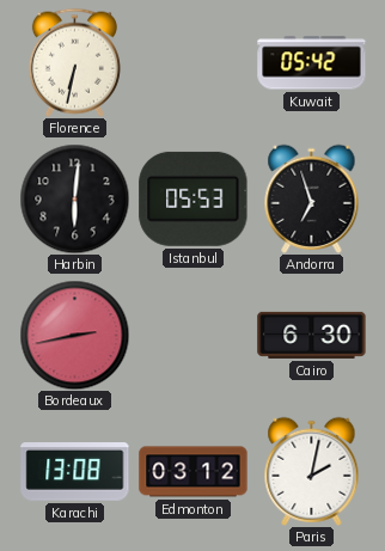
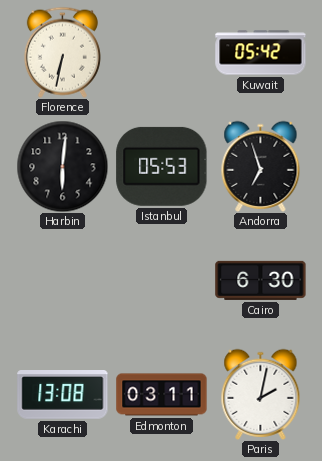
Bordeaux: 2:43 -> none
Edmonton: 03:12 -> 03:11
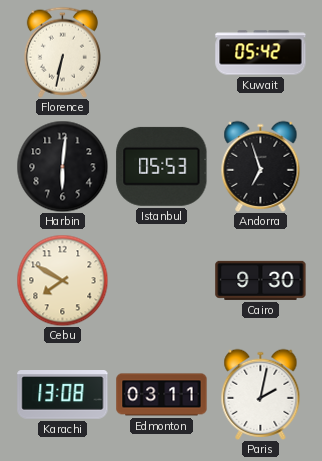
Cebu: none -> 7:50
Cairo: 6:30 -> 9:30
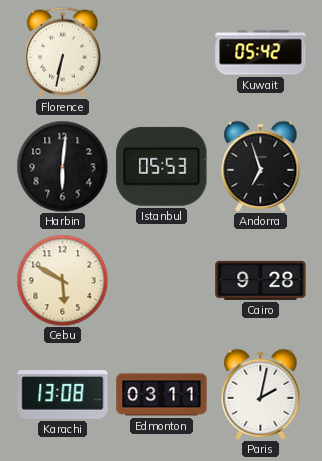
Cebu: 7:50 -> 5:50
Cairo: 9:30 -> 9:28
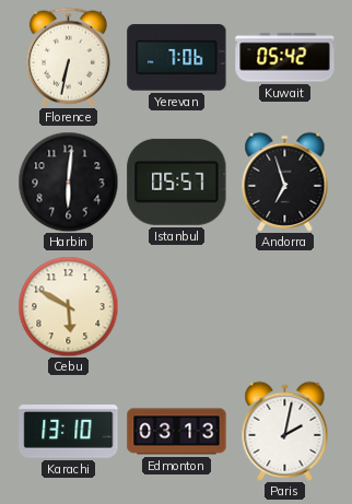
Yerevan: none -> 7:06
Istanbul: 05:53 -> 05:57
Cairo: 9:28 -> none
Karachi: 13:08 -> 13:10
Edmonton: 03:11 -> 03:13
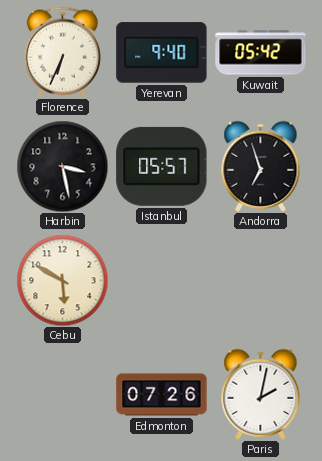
Florence: 6:32 -> 6:34
Yerevan: 7:06 -> 9:40
Harbin: 6:01 -> 3:28
Karachi: 13:10 -> none
Edmonton: 03:13 -> 07:26
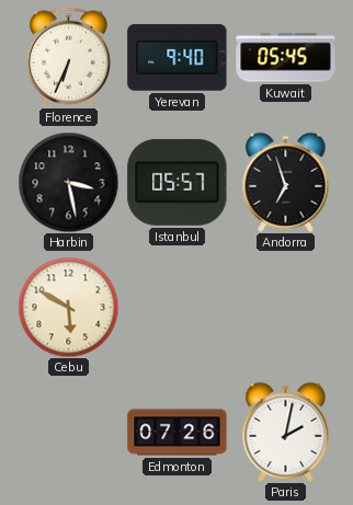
Kuwait: 05:42 -> 05:45
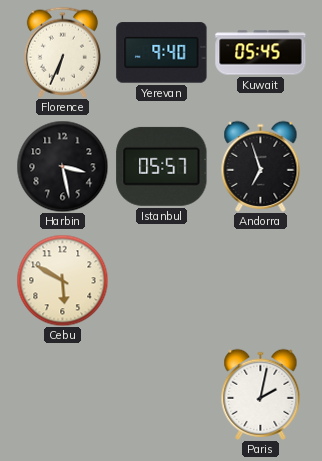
Edmonton: 07:26 -> none
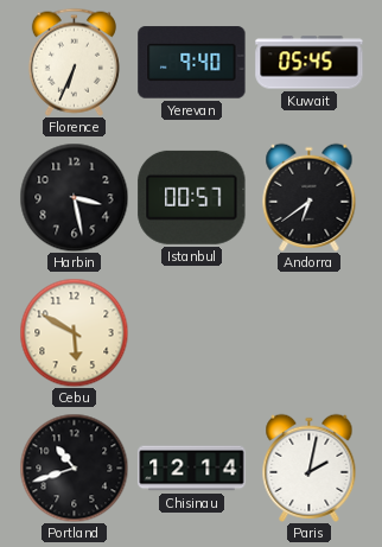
Istanbul: 05:57 -> 00:57
Andorra: 6:57 -> 6:39
Portland: none -> 10:42
Chisinau: none -> 12:14
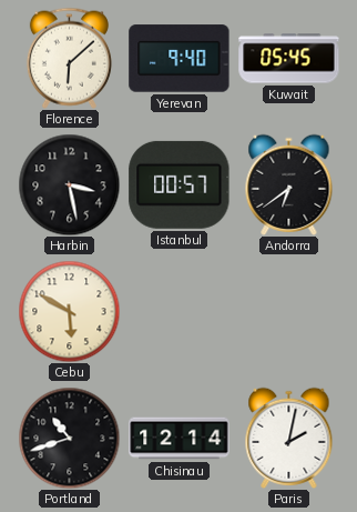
Florence: 6:34 -> 6:08
